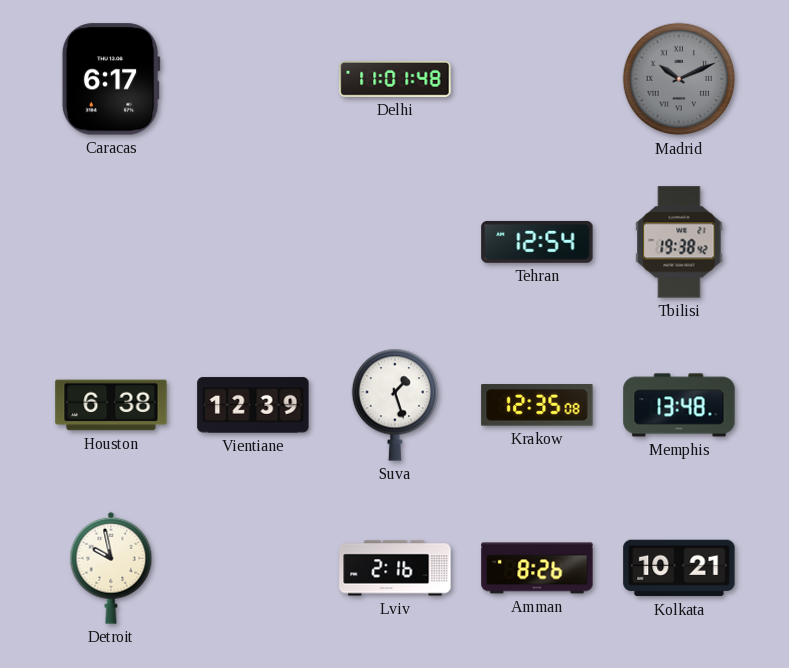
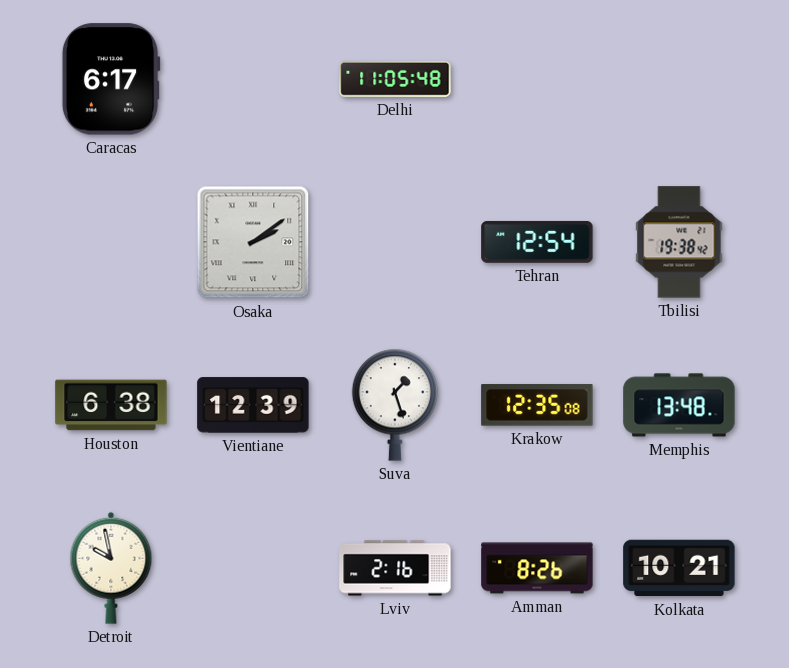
Delhi: 11:01 -> 11:05
Madrid: 10:11 -> none
Osaka: none -> 2:09
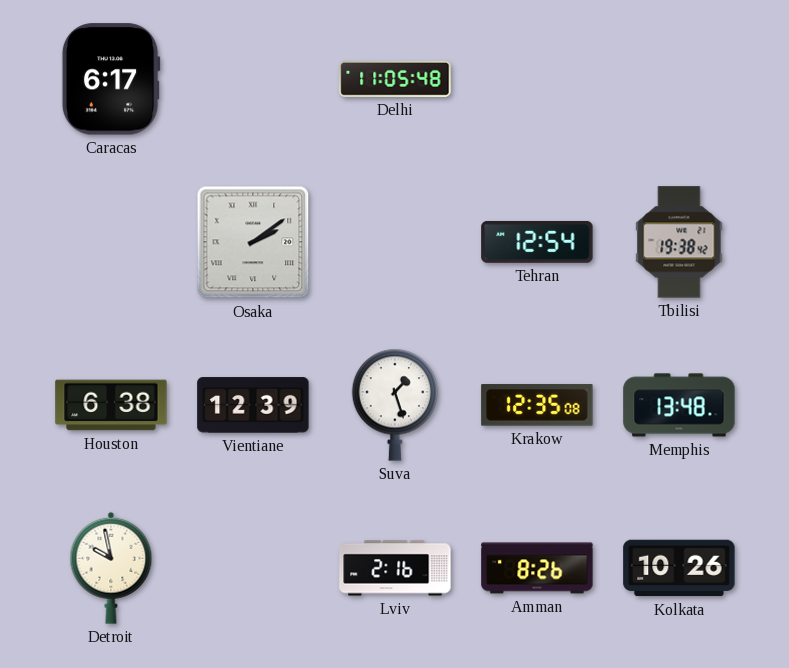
Kolkata: 10:21 -> 10:26
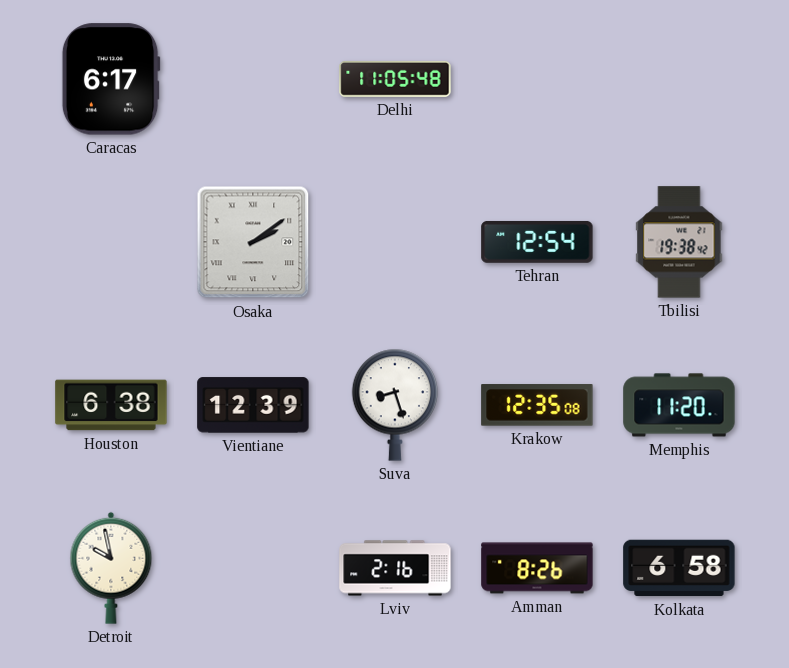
Suva: 1:27 -> 8:27
Memphis: 13:48 -> 11:20
Kolkata: 10:26 -> 6:58
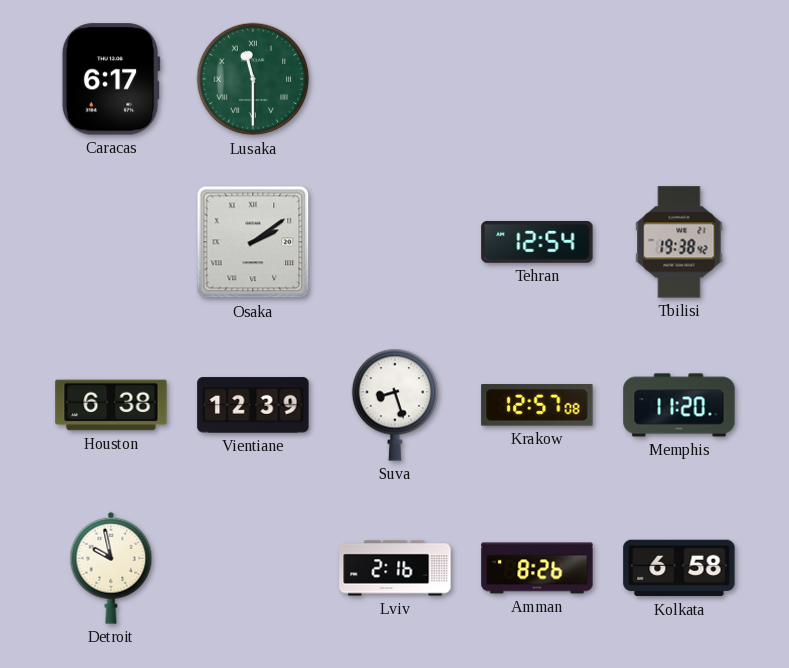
Lusaka: none -> 11:30
Delhi: 11:05 -> none
Krakow: 12:35 -> 12:57
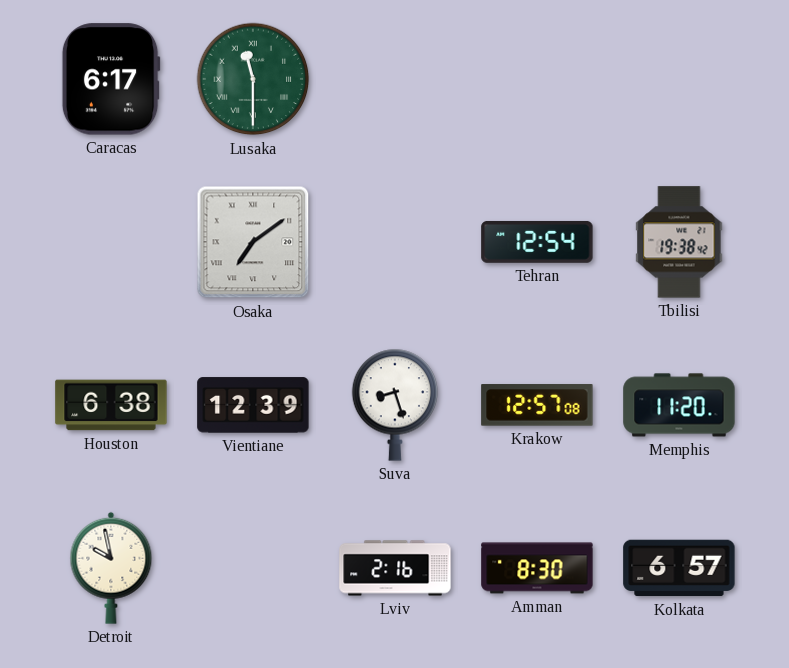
Osaka: 2:09 -> 7:09
Amman: 8:26 -> 8:30
Kolkata: 6:58 -> 6:57
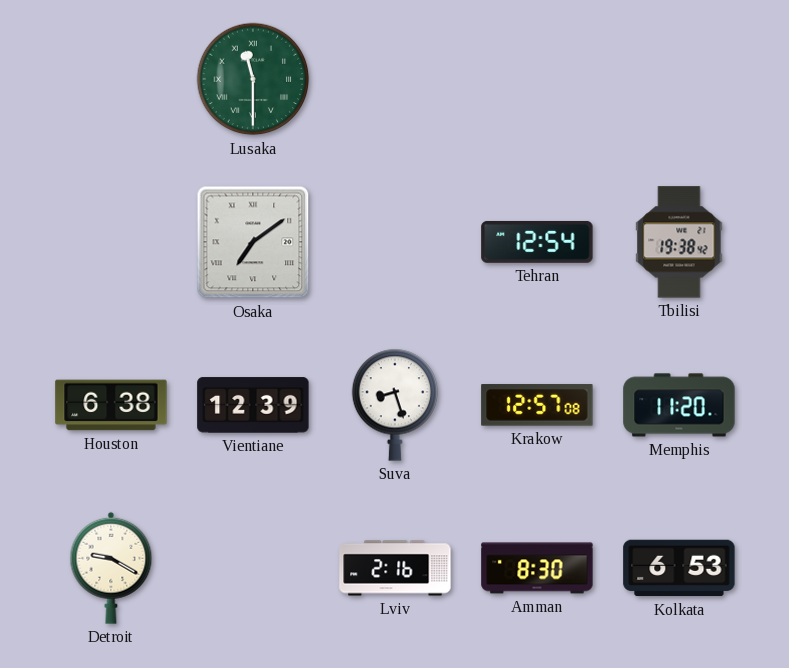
Caracas: 6:17 -> none
Detroit: 9:58 -> 9:20
Kolkata: 6:57 -> 6:53
